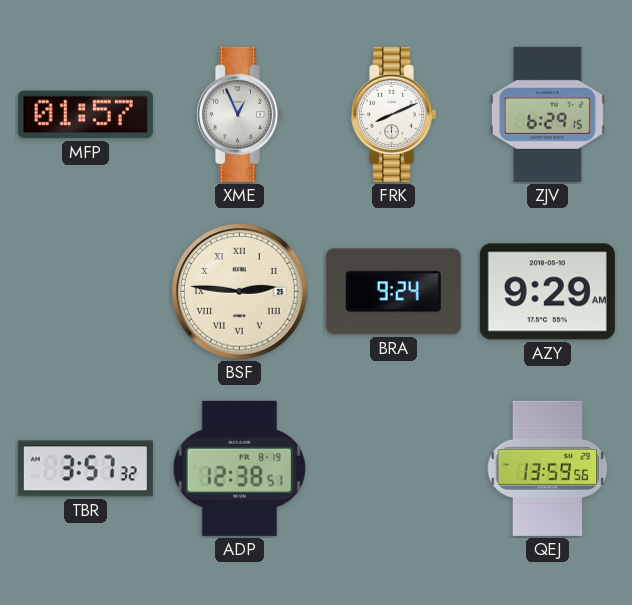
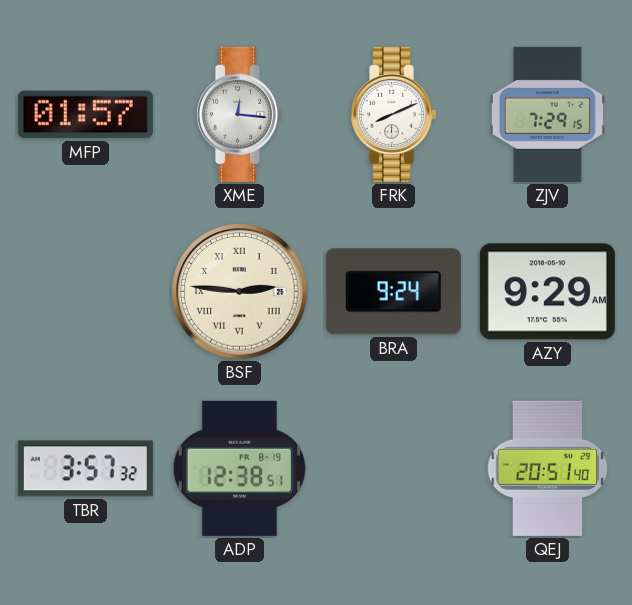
XME: 12:56 -> 12:16
ZJV: 6:29 -> 7:29
QEJ: 13:59 -> 20:51
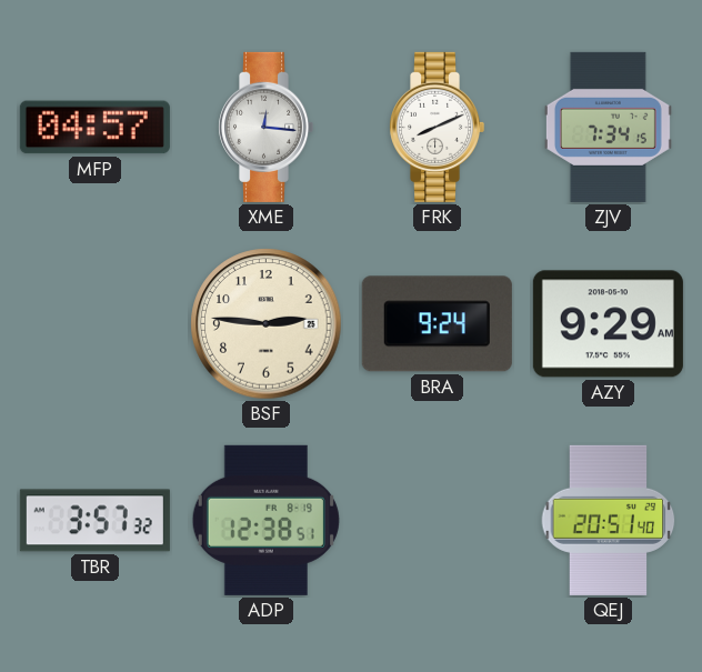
MFP: 01:57 -> 04:57
ZJV: 7:29 -> 7:34
BSF numerals: Roman -> Arabic
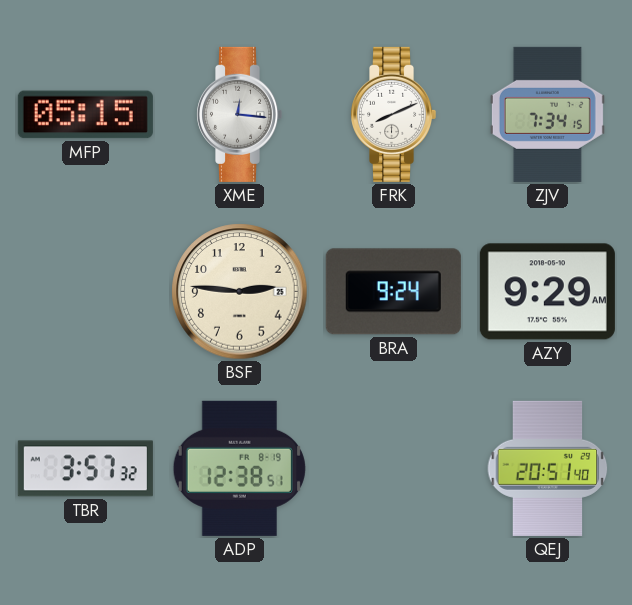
MFP: 04:57 -> 05:15
